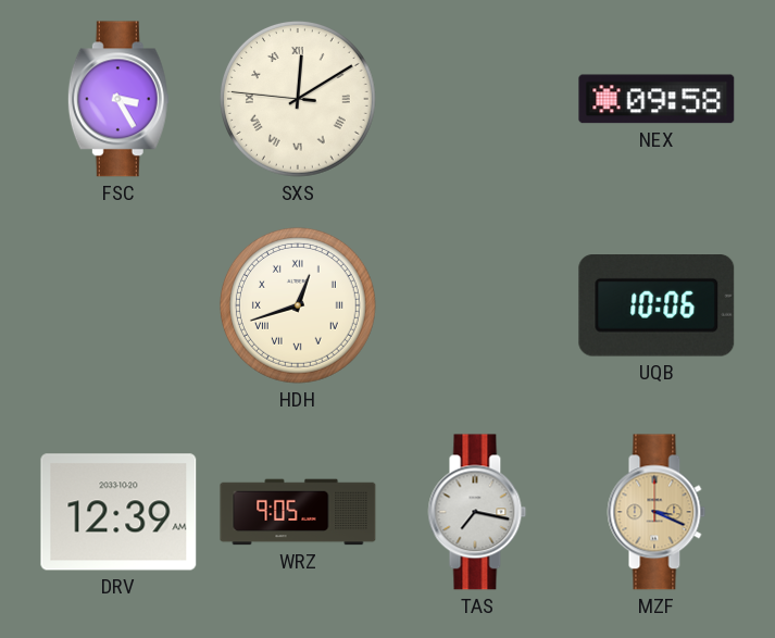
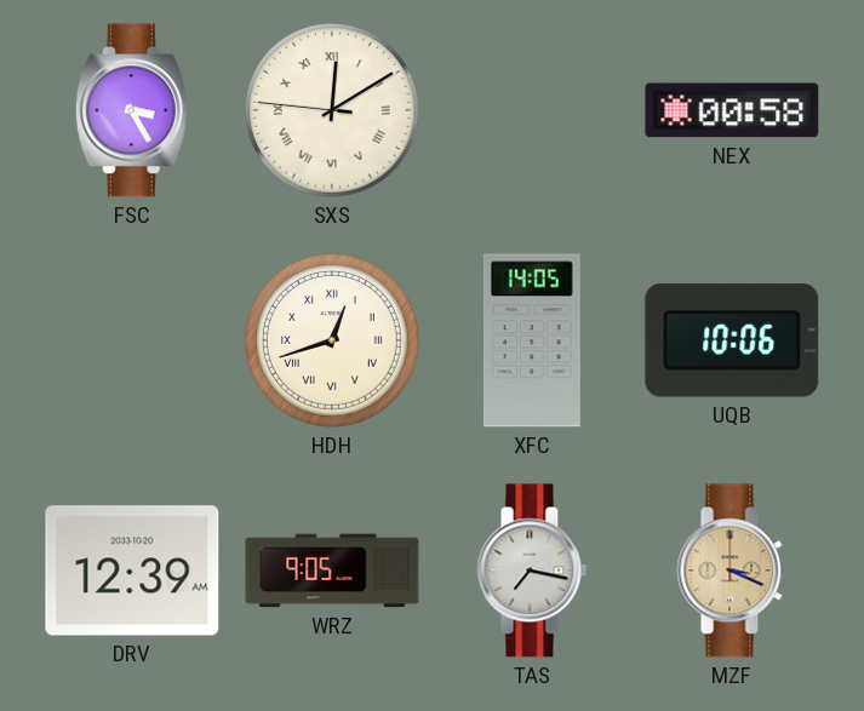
NEX: 09:58 -> 00:58
XFC: none -> 14:05
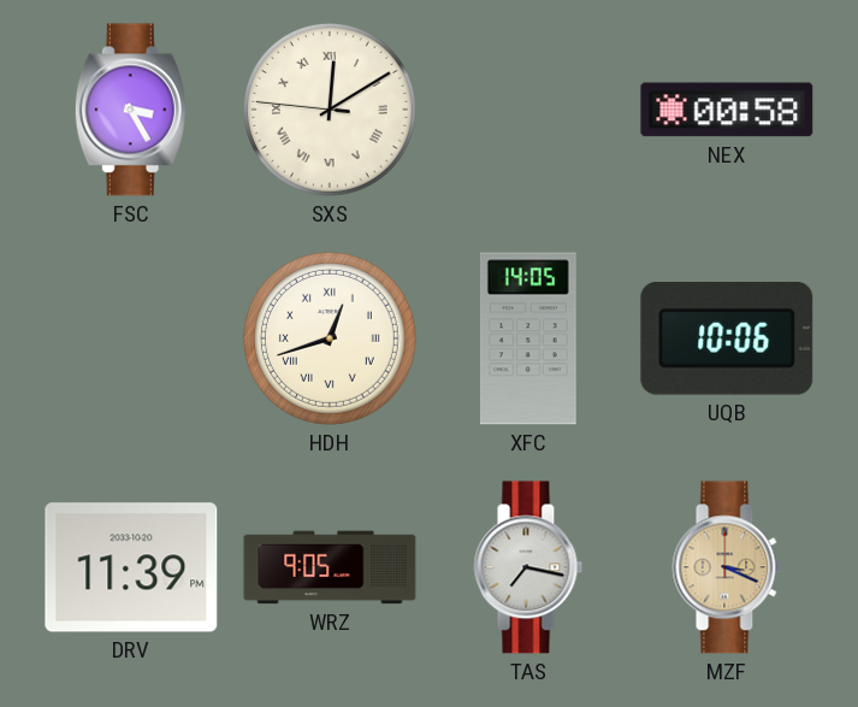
DRV: 12:39 -> 11:39
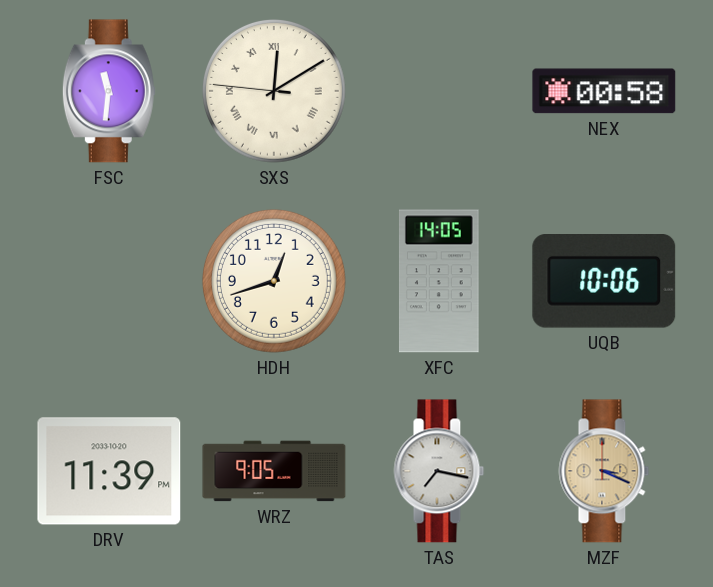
FSC: 3:25 -> 11:31
HDH numerals: Roman -> Arabic
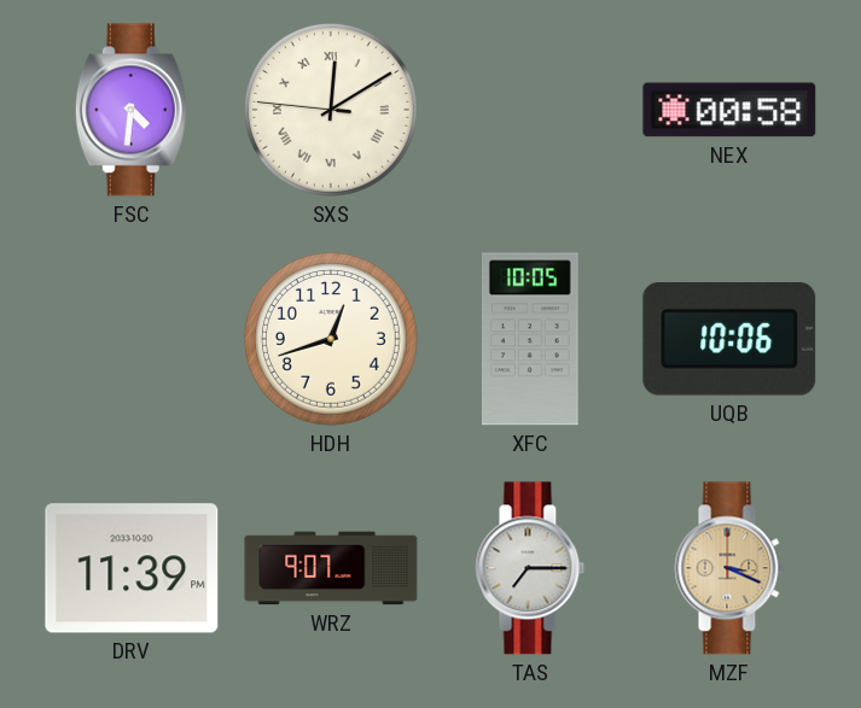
FSC: 11:31 -> 4:31
XFC: 14:05 -> 10:05
WRZ: 9:05 -> 9:07
TAS: 7:17 -> 7:15
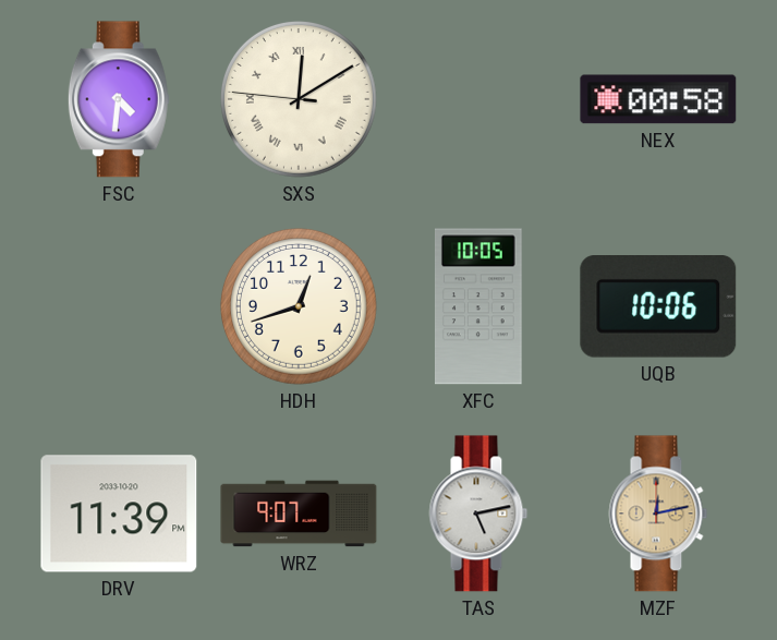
TAS: 7:15 -> 5:13
MZF: 3:19 -> 12:13
